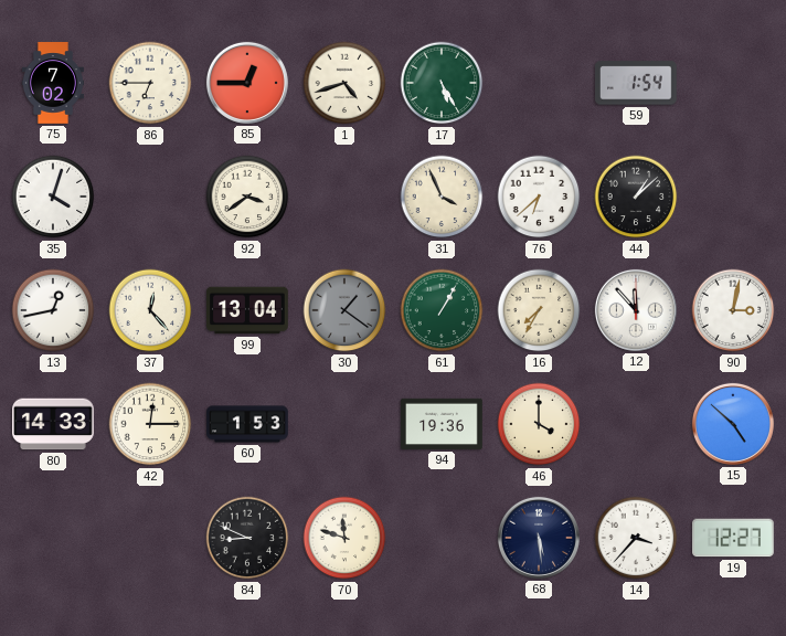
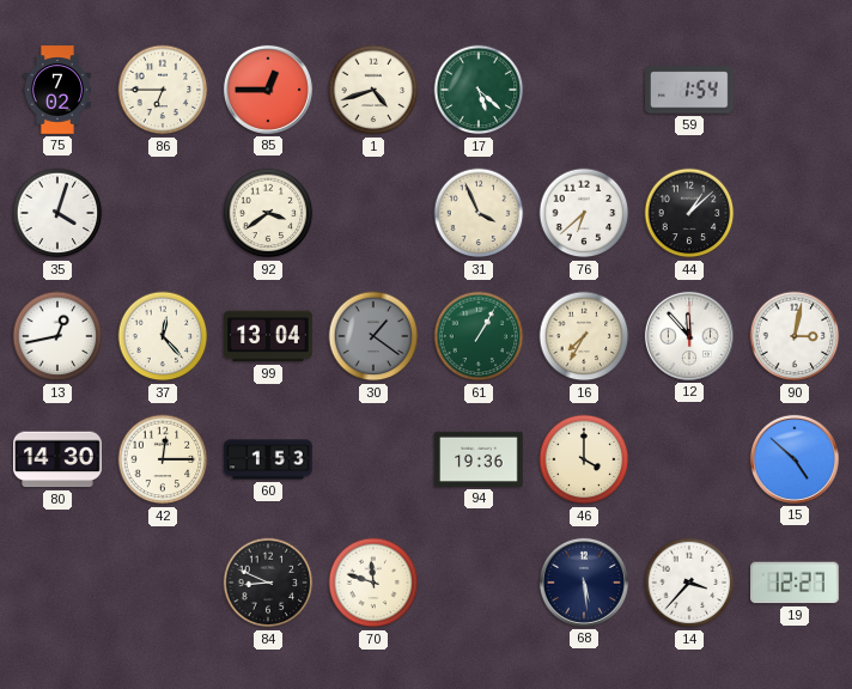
17: 5:25 -> 5:22
80: 14:33 -> 14:30
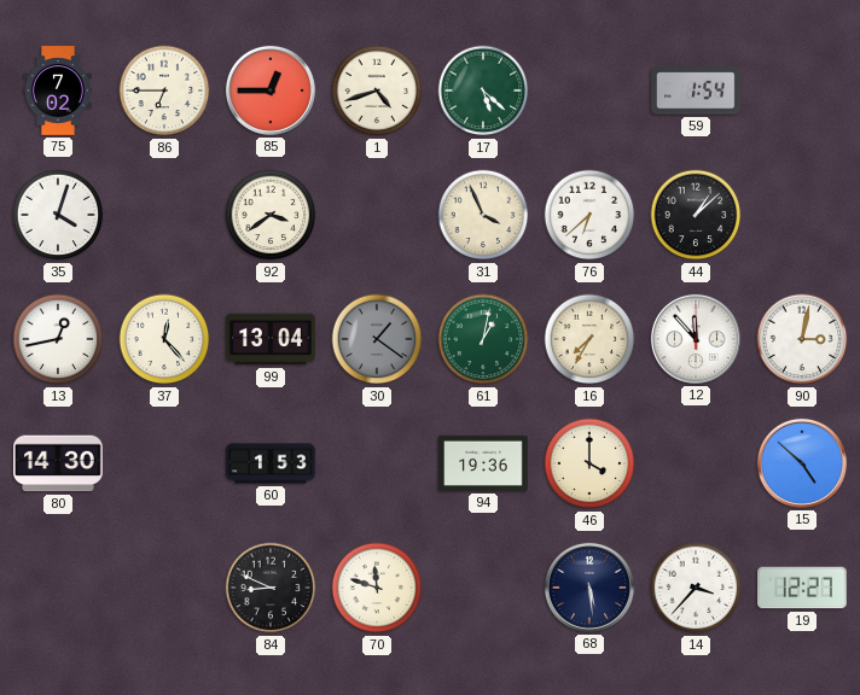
61: 1:05 -> 1:02
42: 12:15 -> none
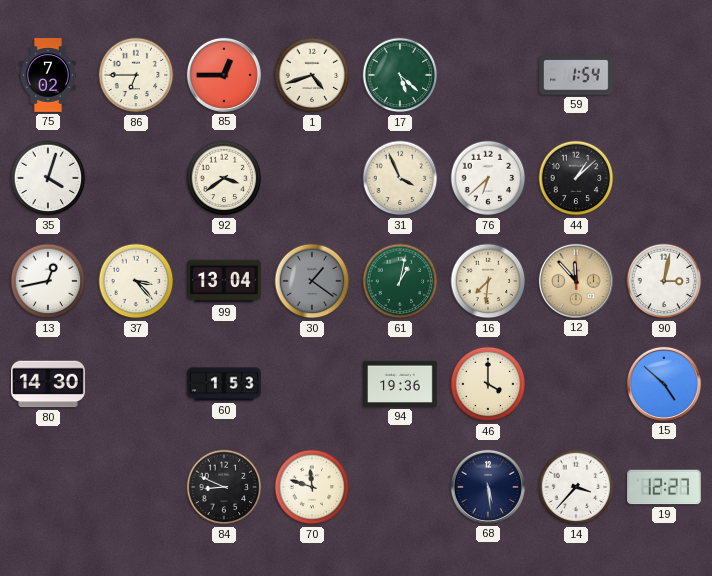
37: 12:23 -> 3:23
16: 7:35 -> 7:31
12 dial: white -> champagne
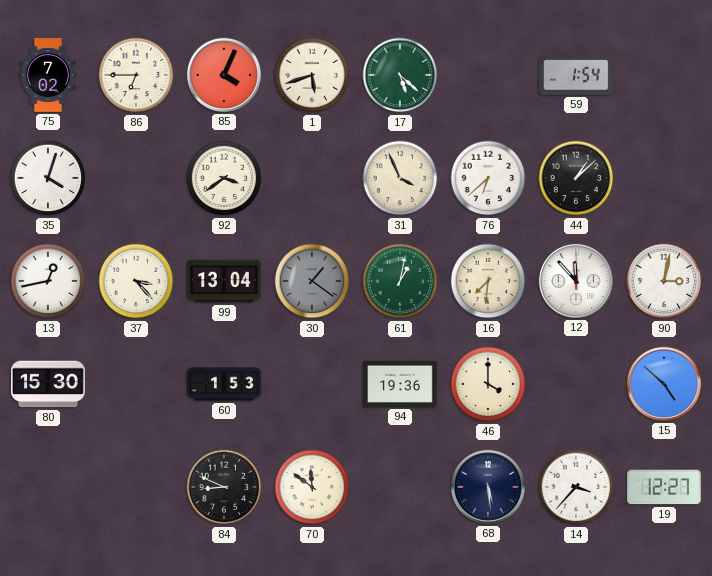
85: 12:45 -> 4:04
1: 4:42 -> 5:42
12 dial: champagne -> white
80: 14:30 -> 15:30
70: 11:48 -> 11:51
